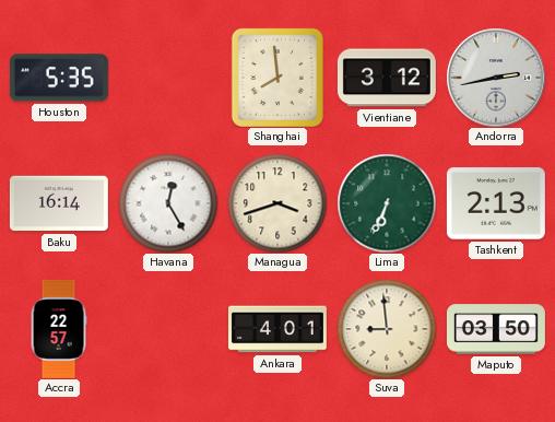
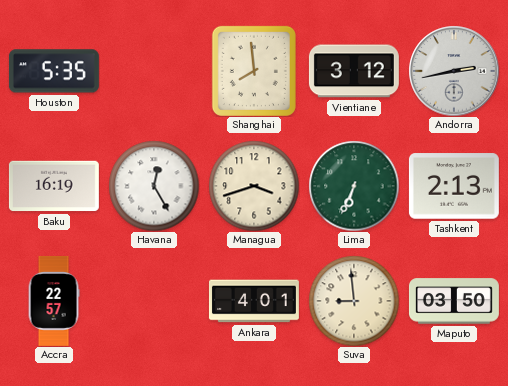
Baku: 16:14 -> 16:19
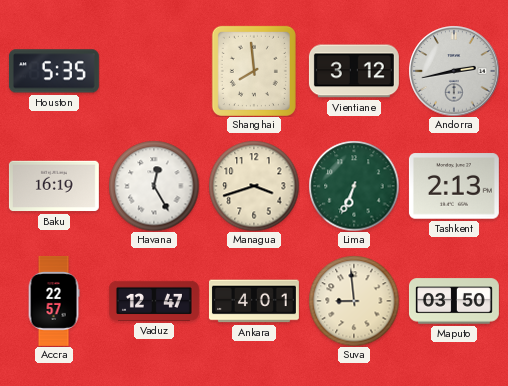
Vaduz: none -> 12:47
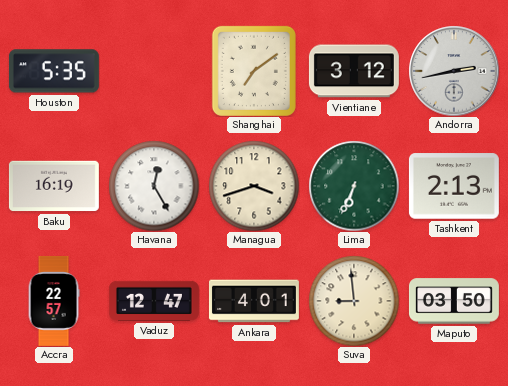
Shanghai: 7:59 -> 7:09
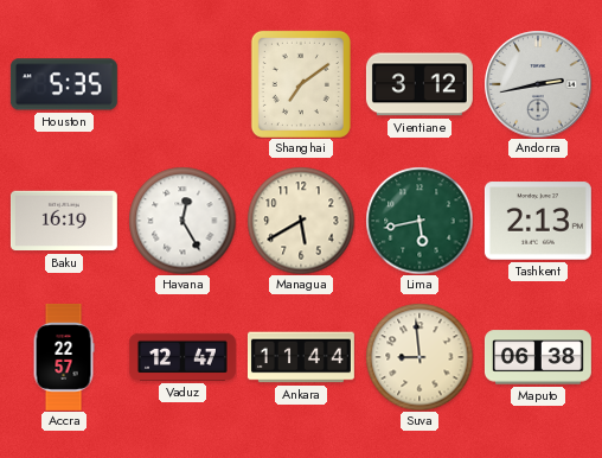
Managua: 3:42 -> 5:40
Lima: 6:34 -> 5:43
Ankara: 4:01 -> 11:44
Maputo: 03:50 -> 06:38
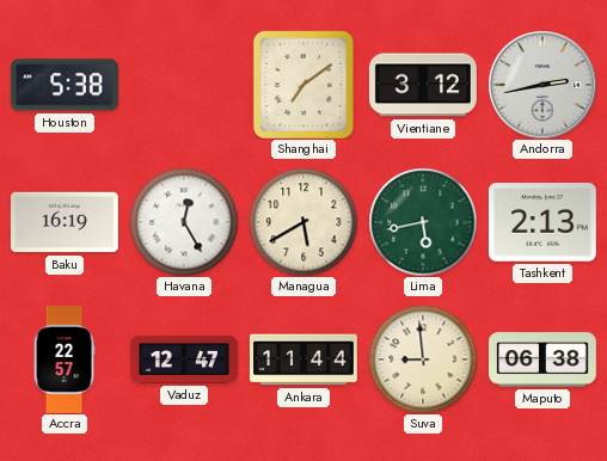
Houston: 5:35 -> 5:38
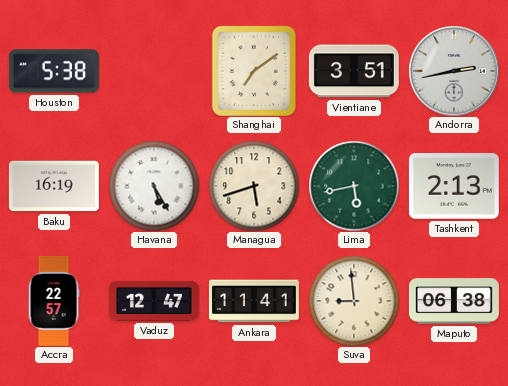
Vientiane: 3:12 -> 3:51
Havana: 12:25 -> 5:25
Managua: 5:40 -> 5:42
Ankara: 11:44 -> 11:41
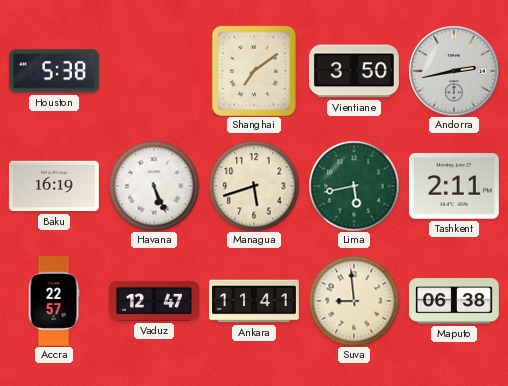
Vientiane: 3:51 -> 3:50
Havana: 5:25 -> 5:26
Tashkent: 2:13 -> 2:11
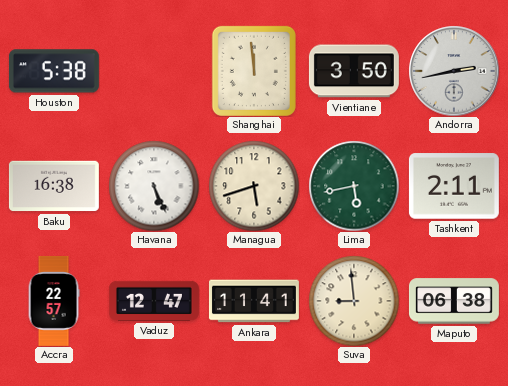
Shanghai: 7:09 -> 11:59
Baku: 16:19 -> 16:38
